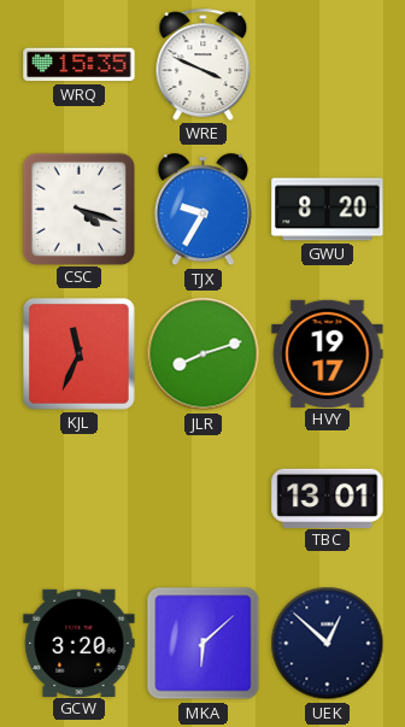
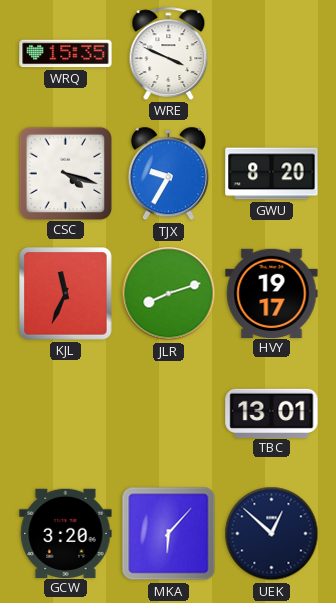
MKA: 6:08 -> 6:07
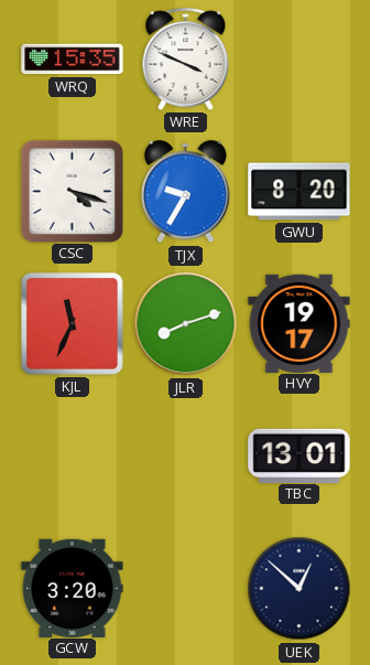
MKA: 6:07 -> none
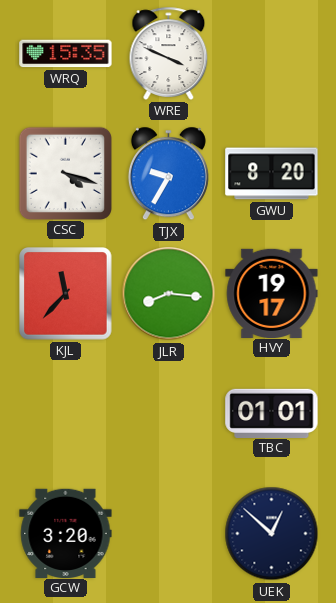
KJL: 11:34 -> 11:37
JLR: 8:12 -> 8:16
TBC: 13:01 -> 01:01
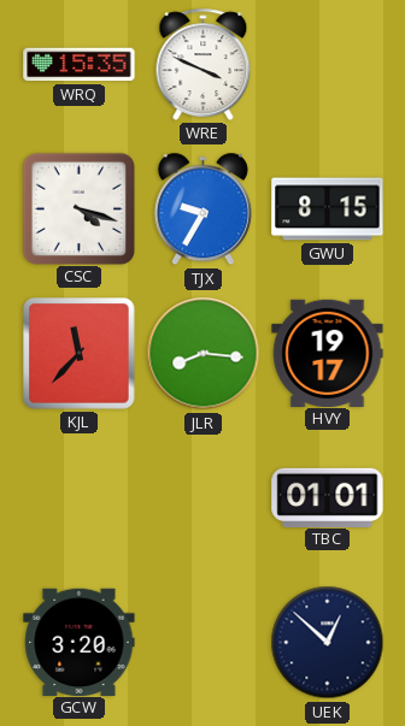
GWU: 8:20 -> 8:15
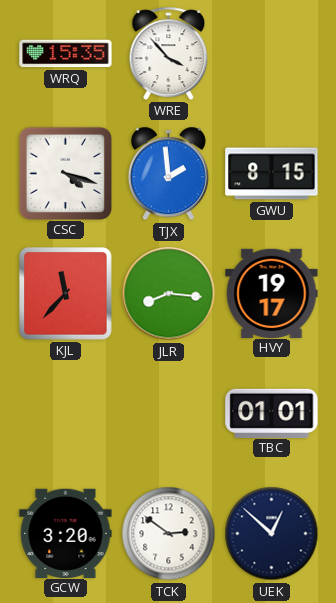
WRE: 3:49 -> 3:53
TJX: 9:35 -> 1:59
TCK: none -> 2:51
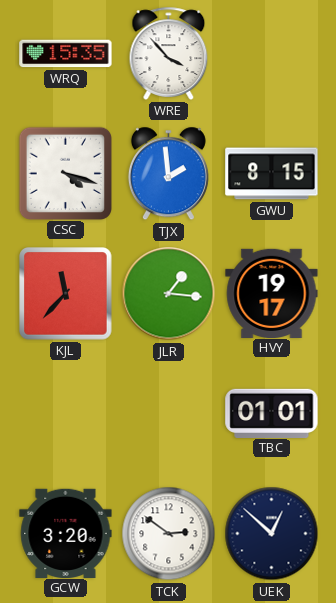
JLR: 8:16 -> 1:16
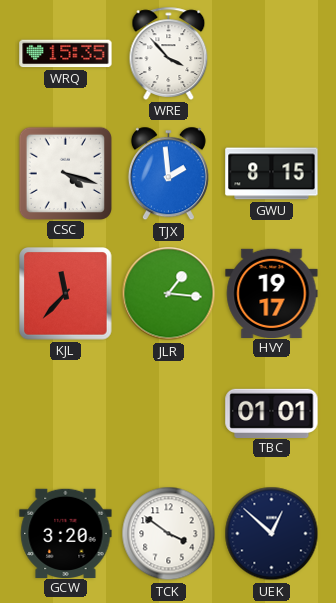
TCK: 2:51 -> 3:51
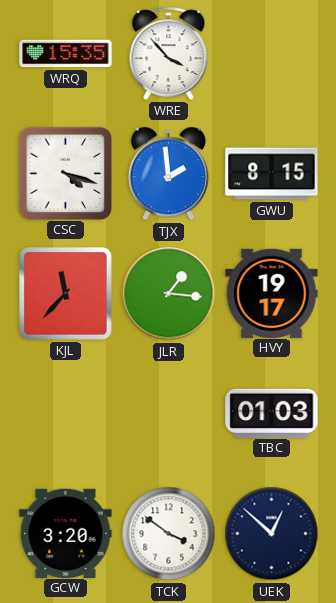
TBC: 01:01 -> 01:03
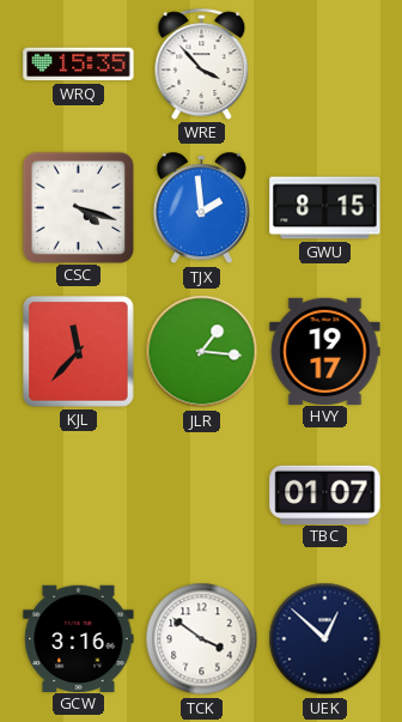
TBC: 01:03 -> 01:07
GCW: 3:20 -> 3:16
